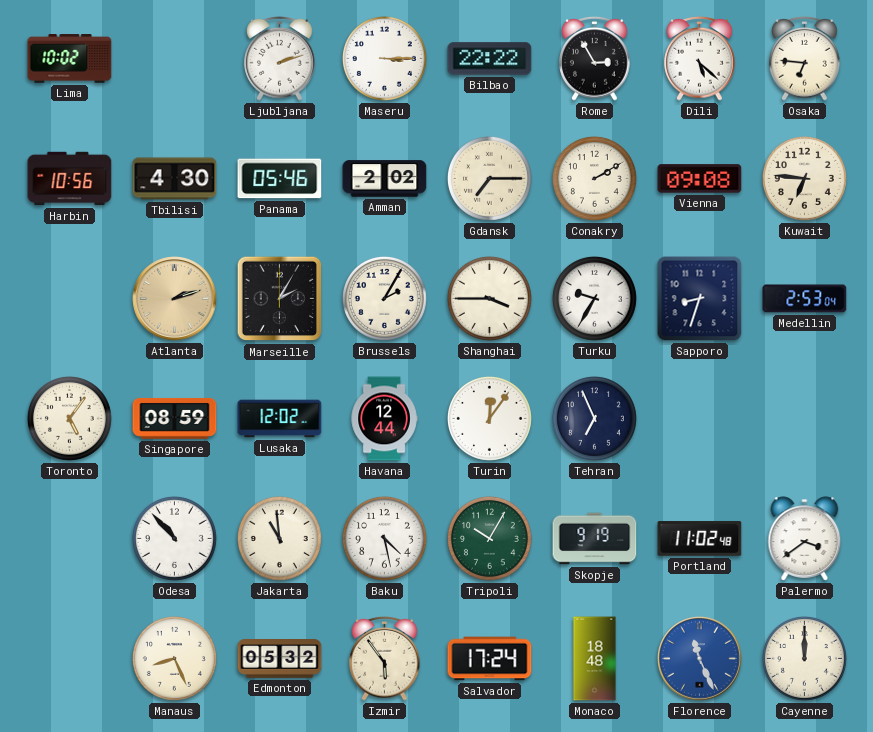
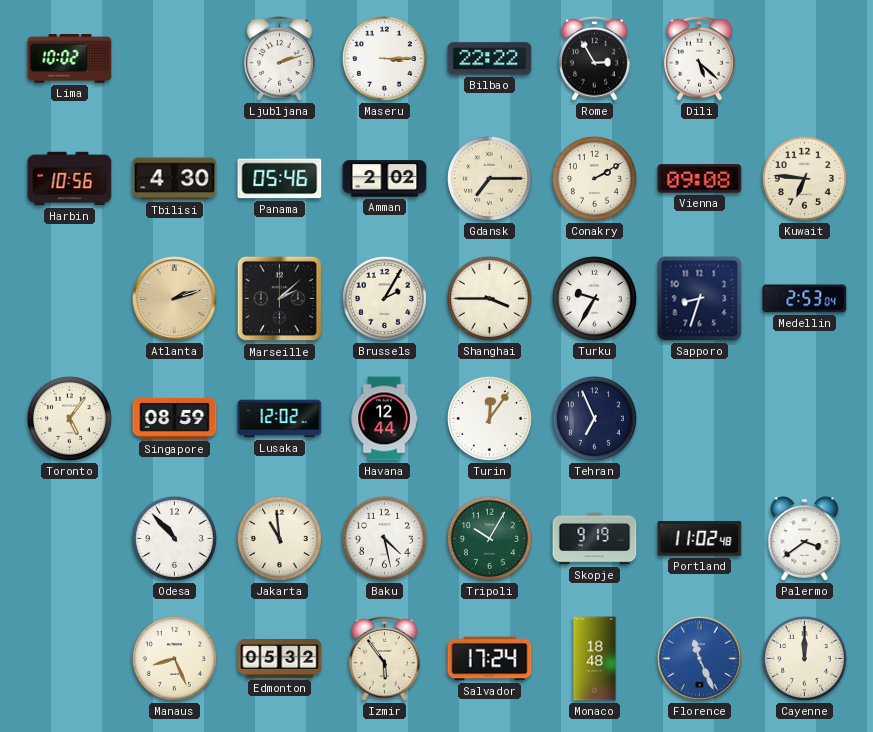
Osaka: 6:46 -> none
Marseille: 2:05 -> 2:08
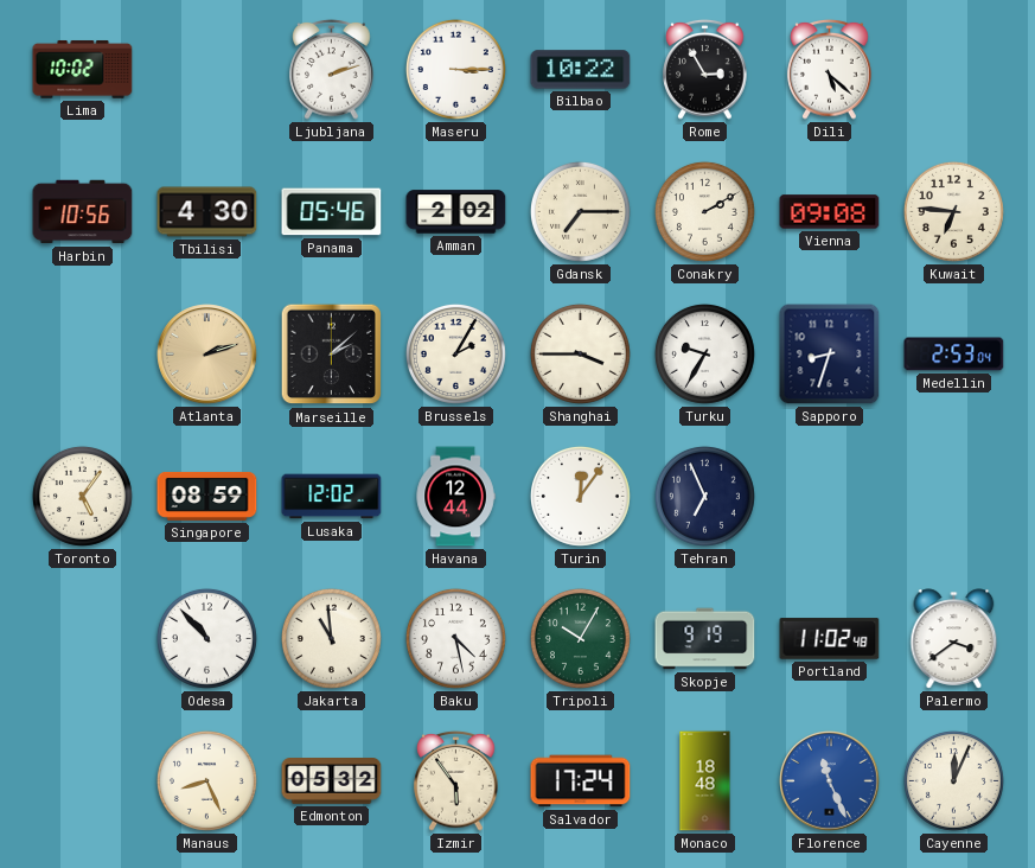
Bilbao: 22:22 -> 10:22
Cayenne: 12:00 -> 12:04
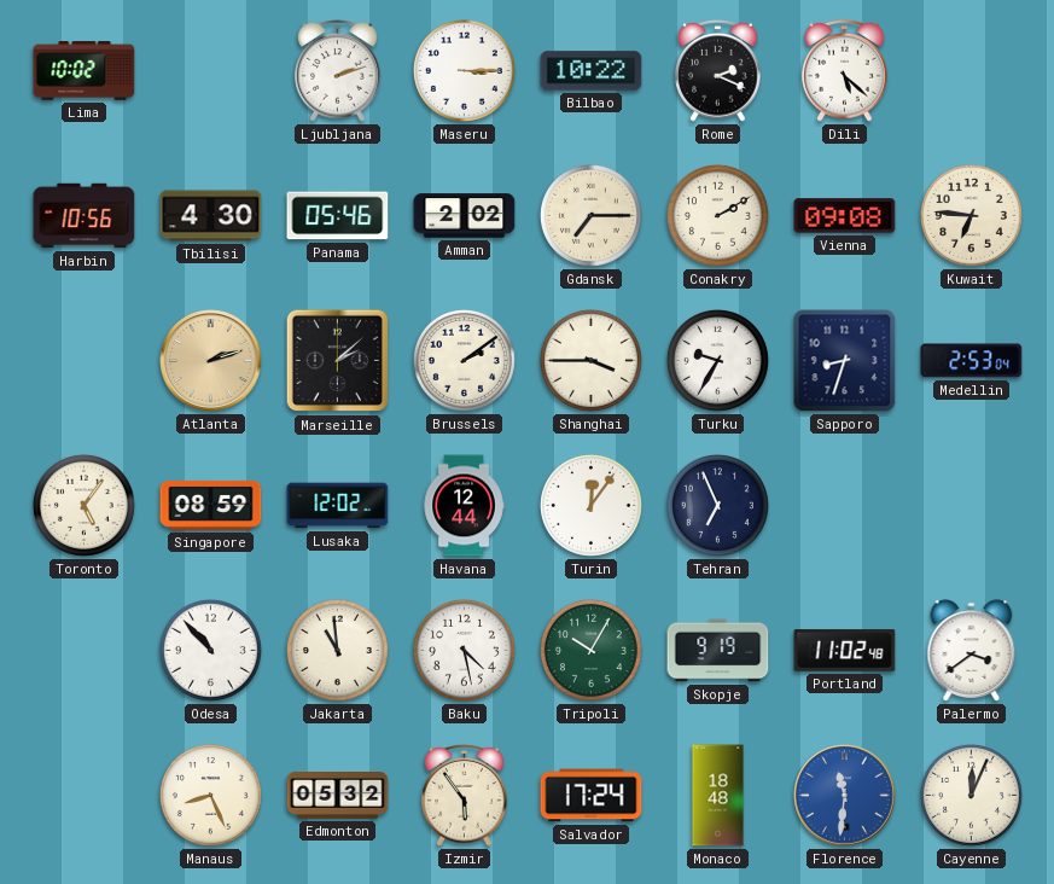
Rome: 2:55 -> 2:19
Brussels: 2:05 -> 2:09
Florence: 11:26 -> 11:31
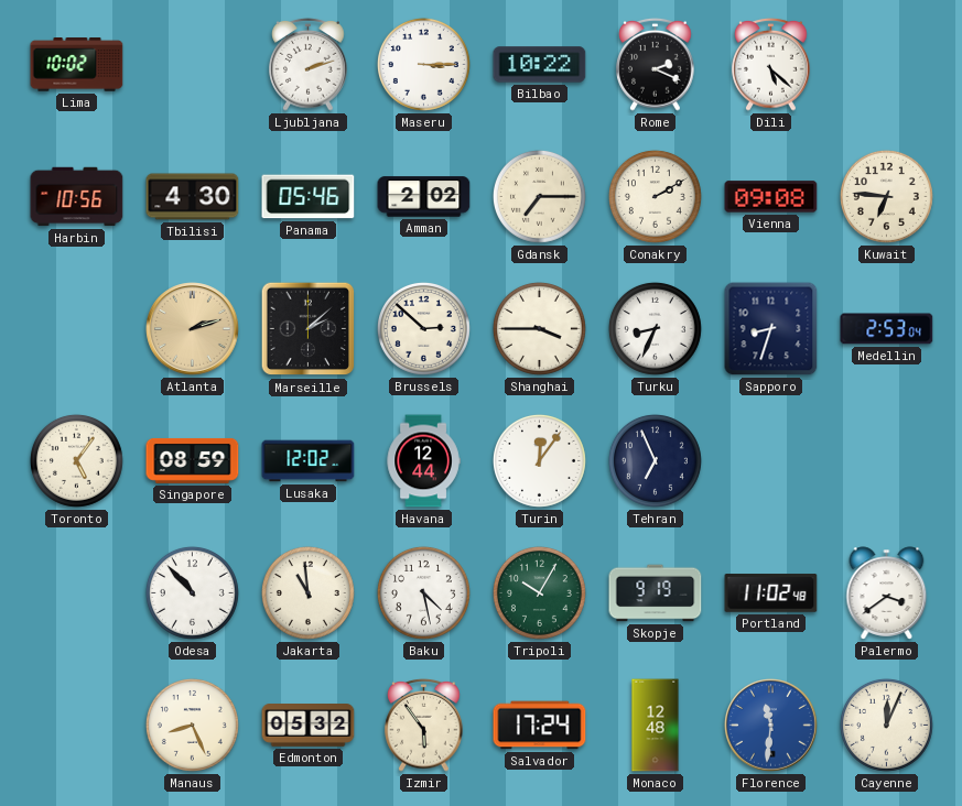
Brussels: 2:09 -> 2:52
Turku: 9:35 -> 8:34
Monaco: 18:48 -> 12:48
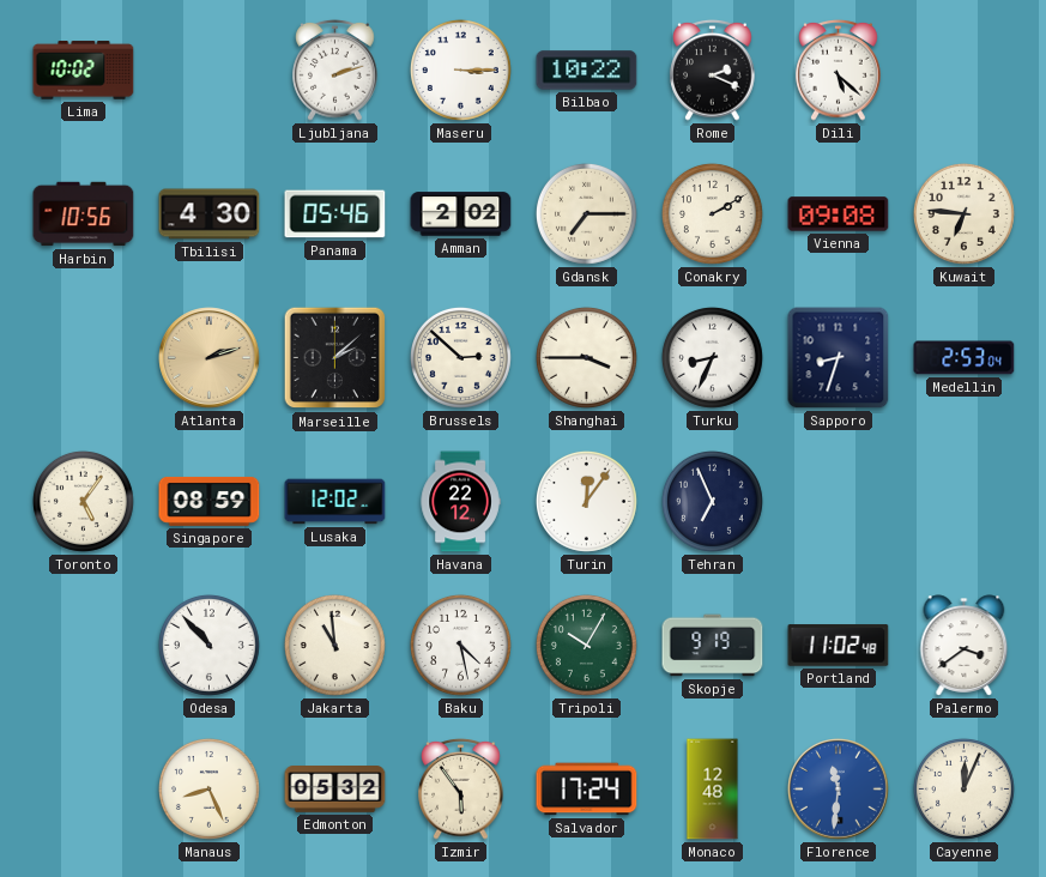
Havana: 12:44 -> 22:12
